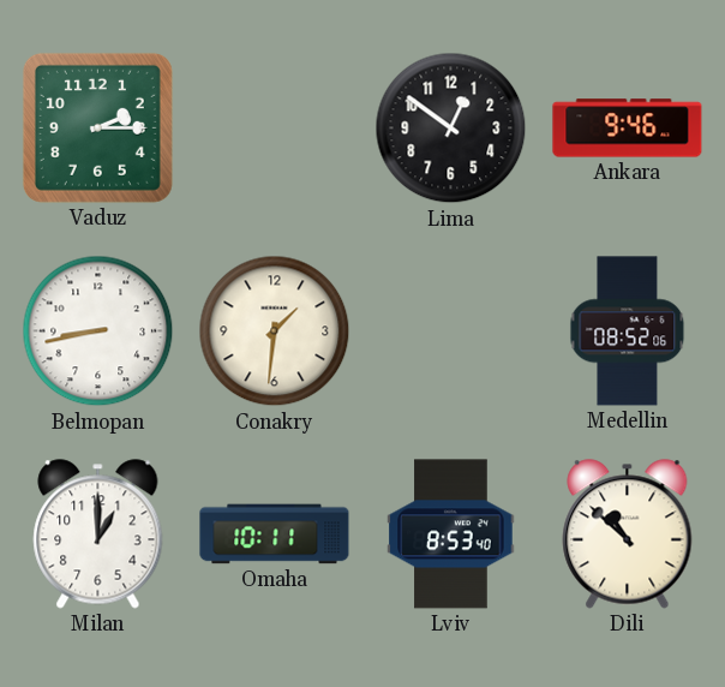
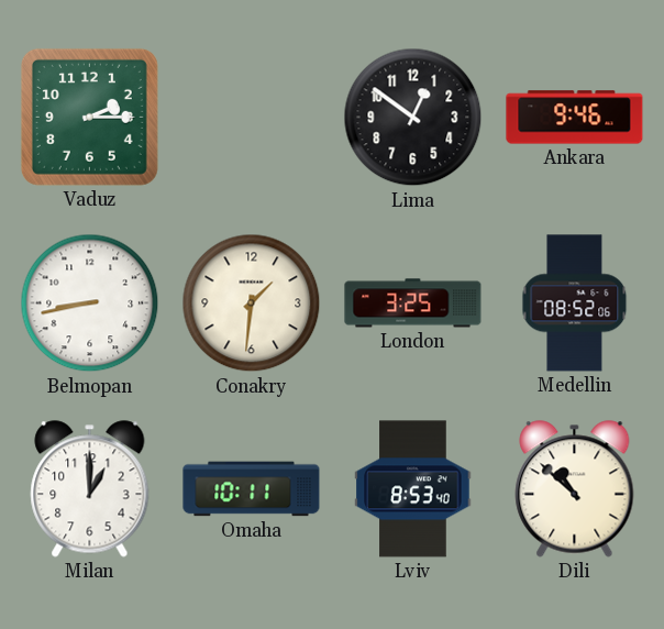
London: none -> 3:25
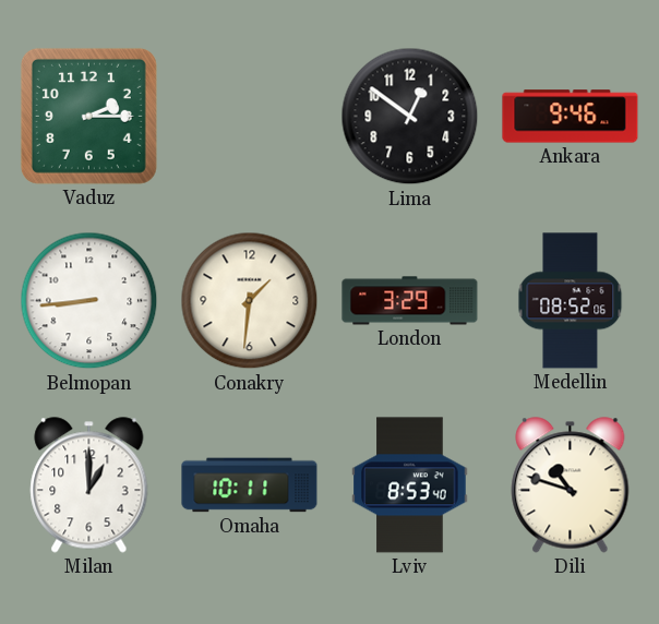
Belmopan: 8:43 -> 8:44
London: 3:25 -> 3:29
Dili: 10:52 -> 10:48
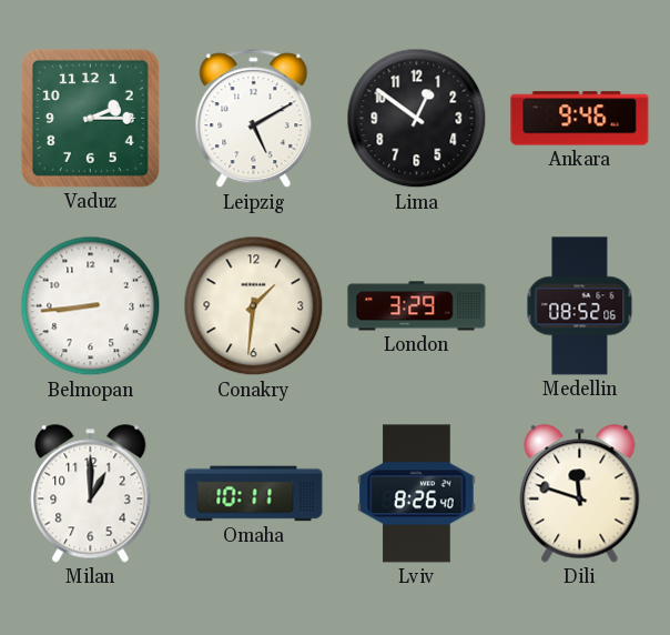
Leipzig: none -> 5:10
Lviv: 8:53 -> 8:26
Dili: 10:48 -> 11:48
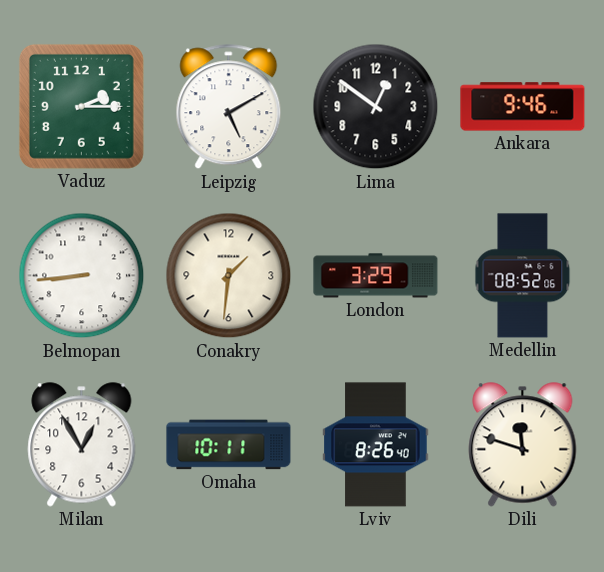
Milan: 1:00 -> 12:55
